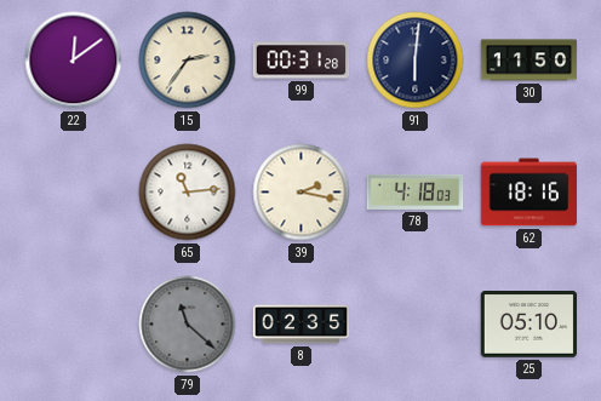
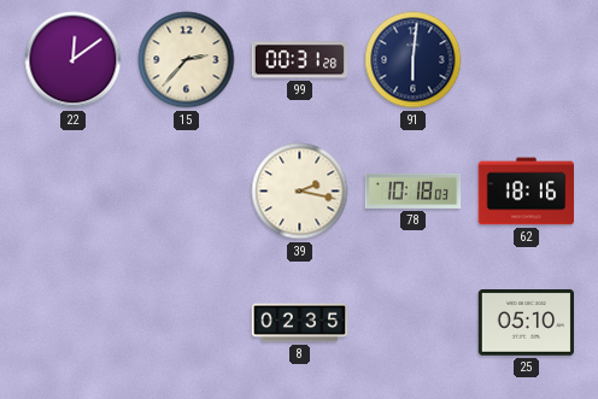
15: 2:36 -> 2:37
30: 11:50 -> none
65: 11:14 -> none
78: 4:18 -> 10:18
79: 11:22 -> none
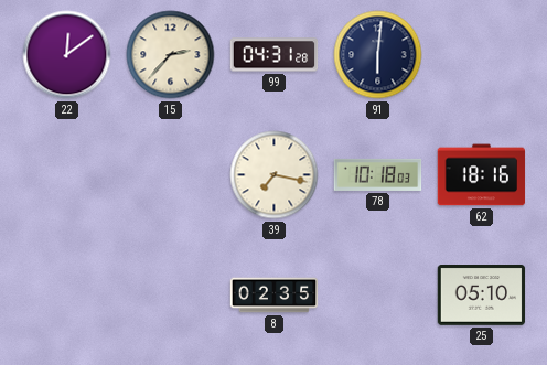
99: 00:31 -> 04:31
39: 2:17 -> 7:17
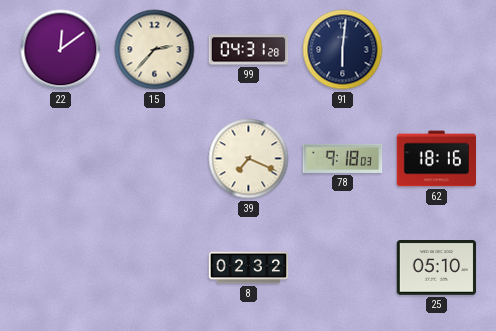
39: 7:17 -> 7:19
78: 10:18 -> 9:18
8: 02:35 -> 02:32
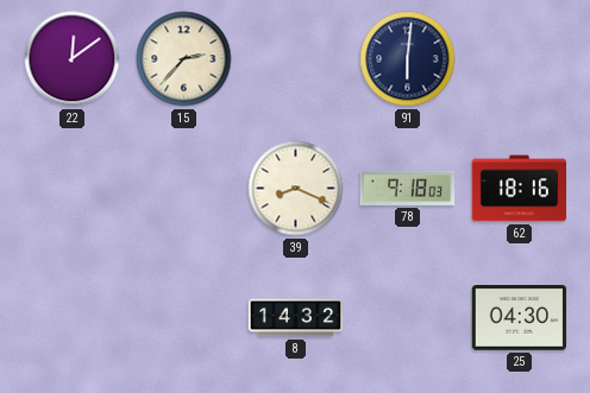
99: 04:31 -> none
39: 7:19 -> 8:19
8: 02:32 -> 14:32
25: 05:10 -> 04:30
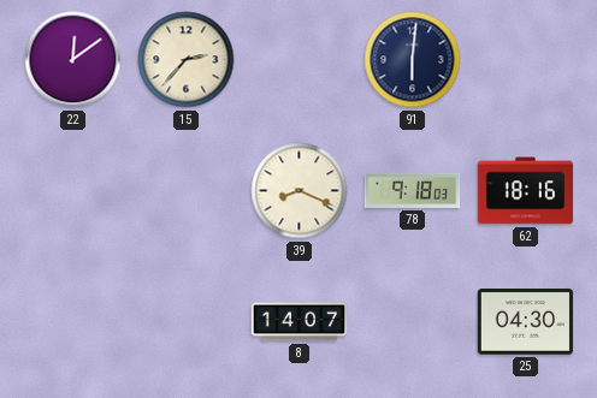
8: 14:32 -> 14:07
